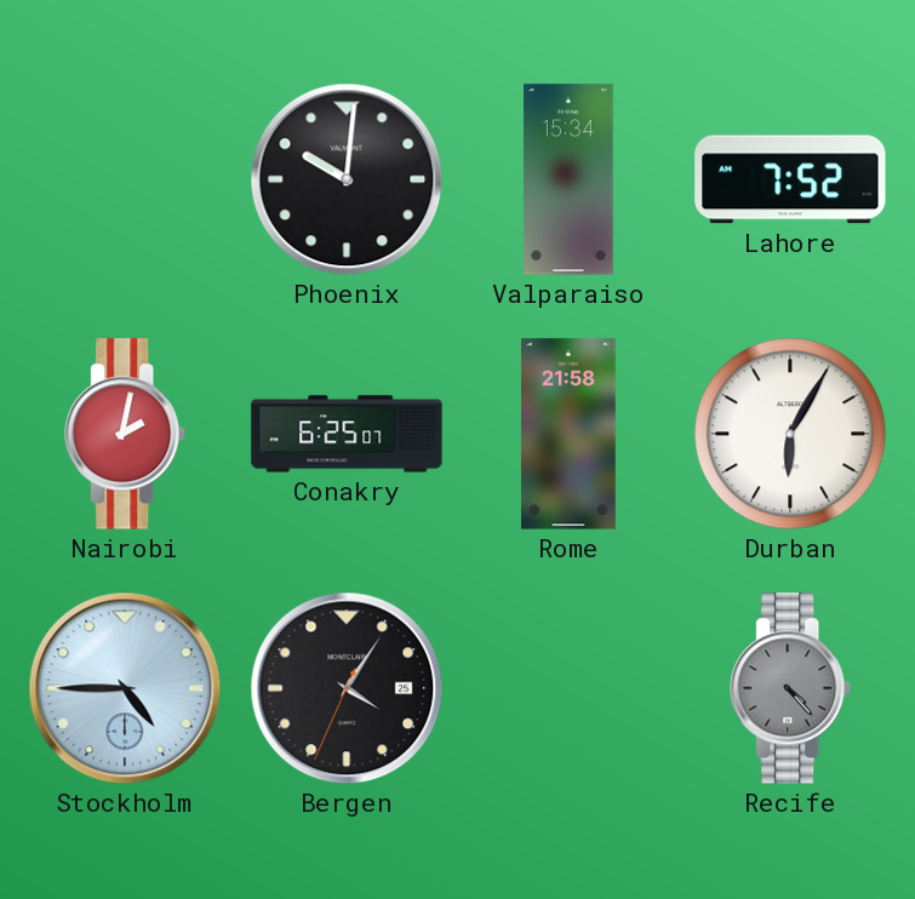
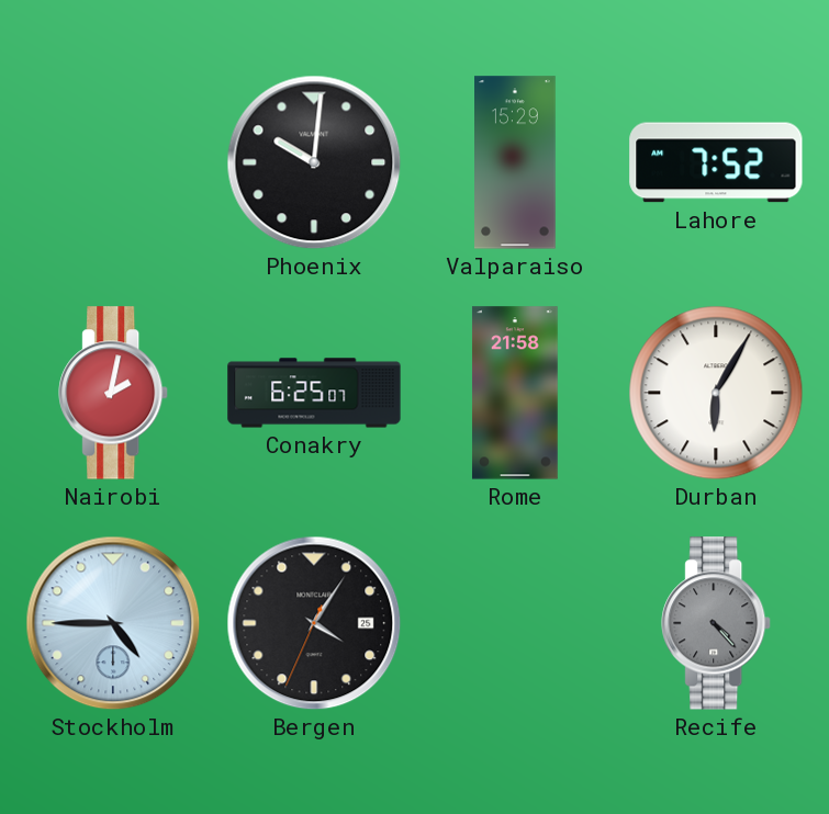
Valparaiso: 15:34 -> 15:29
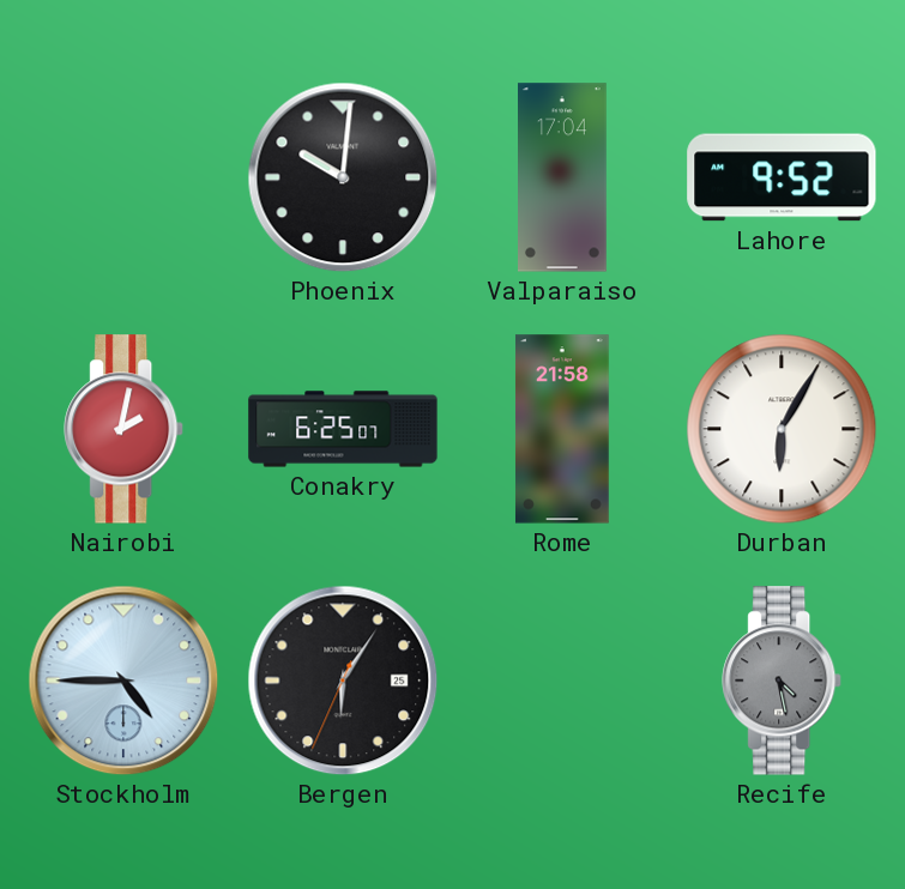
Valparaiso: 15:29 -> 17:04
Lahore: 7:52 -> 9:52
Bergen: 4:05 -> 6:05
Recife: 4:23 -> 4:28
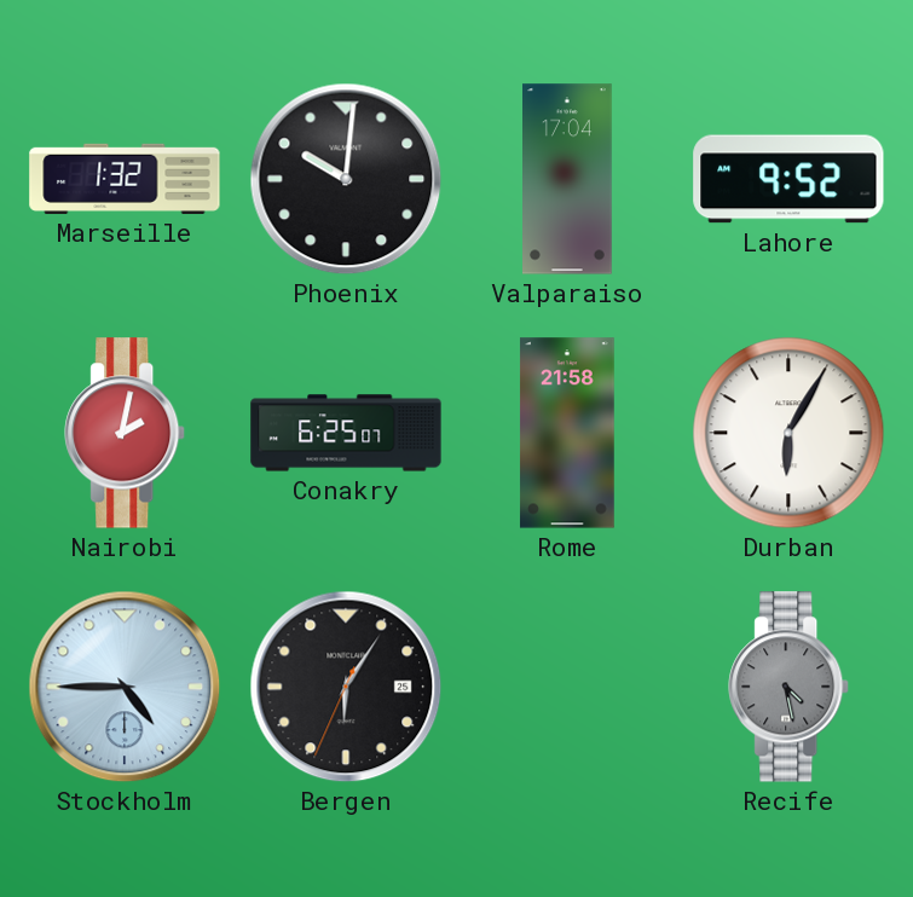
Marseille: none -> 1:32
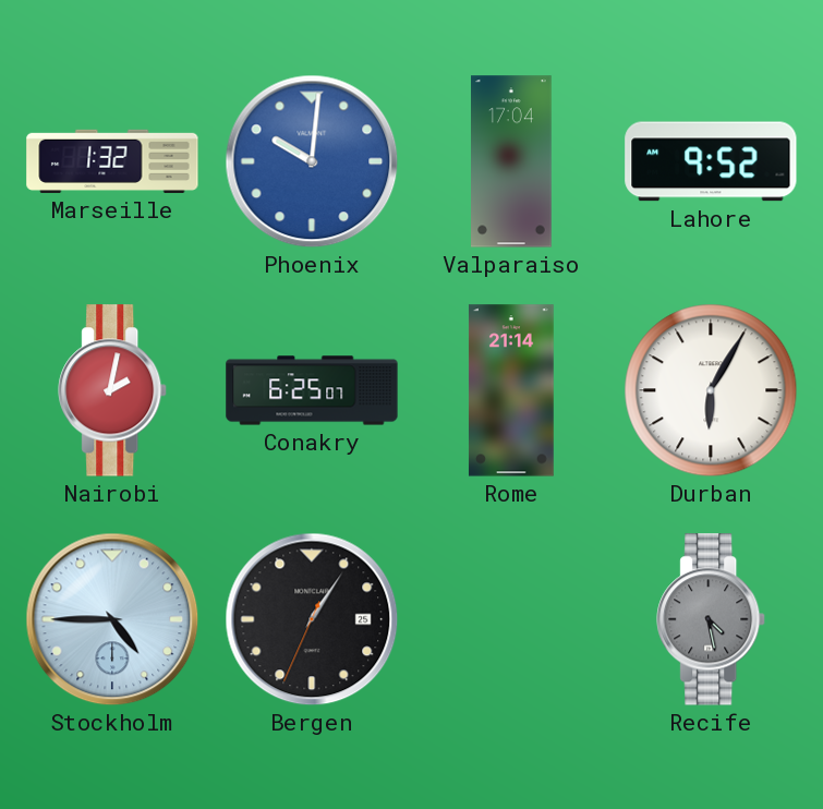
Phoenix dial: black -> blue
Rome: 21:58 -> 21:14
Bergen: 6:05 -> 1:05
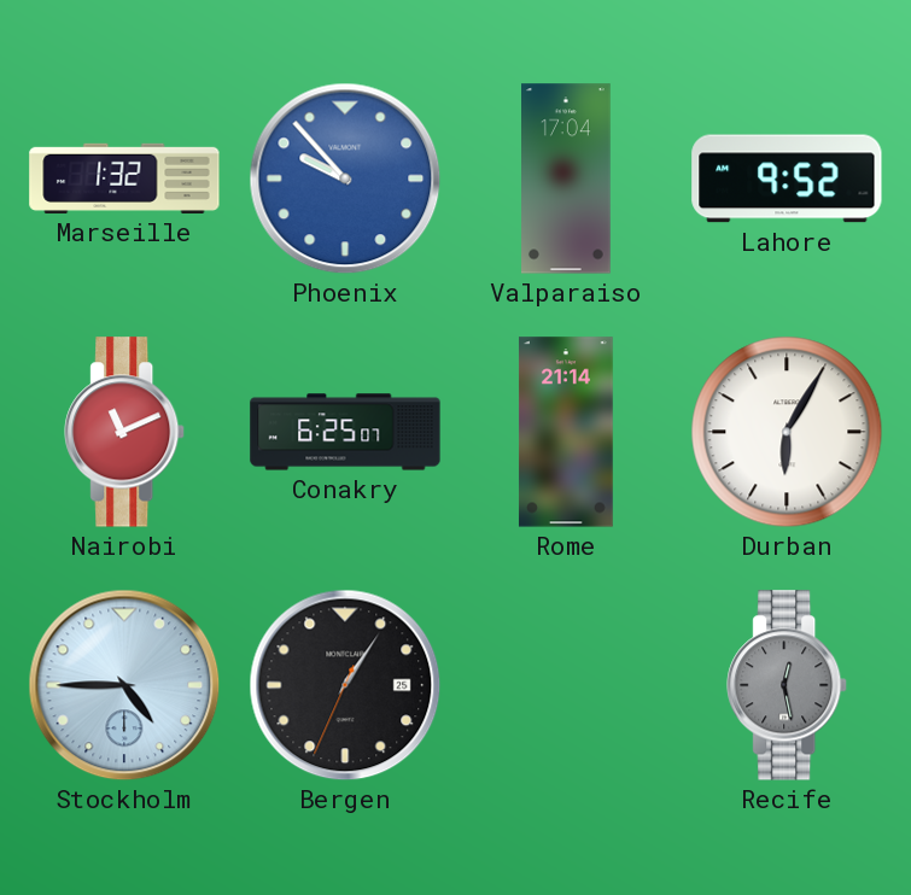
Phoenix: 10:01 -> 9:53
Nairobi: 2:02 -> 11:11
Recife: 4:28 -> 12:28
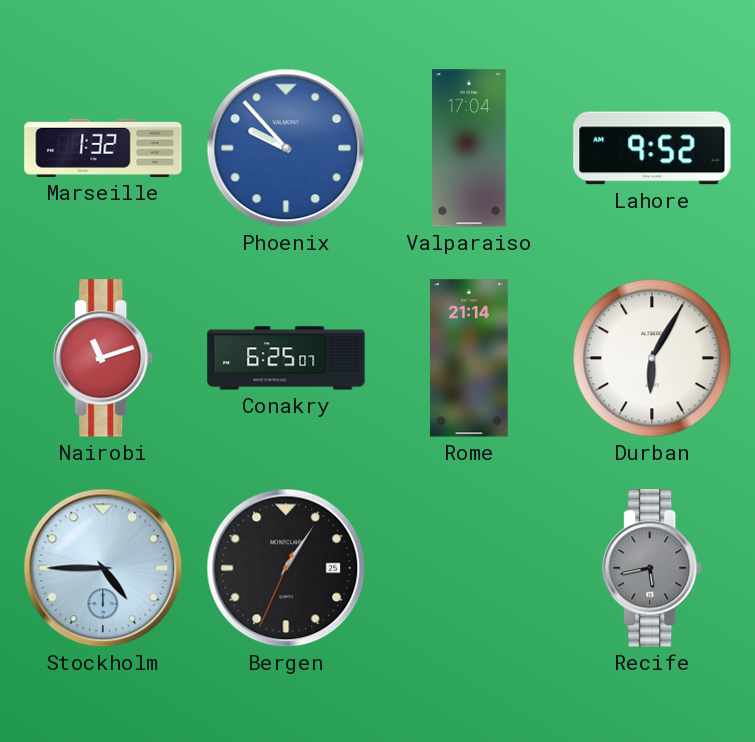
Nairobi: 11:11 -> 11:12
Recife: 12:28 -> 5:43
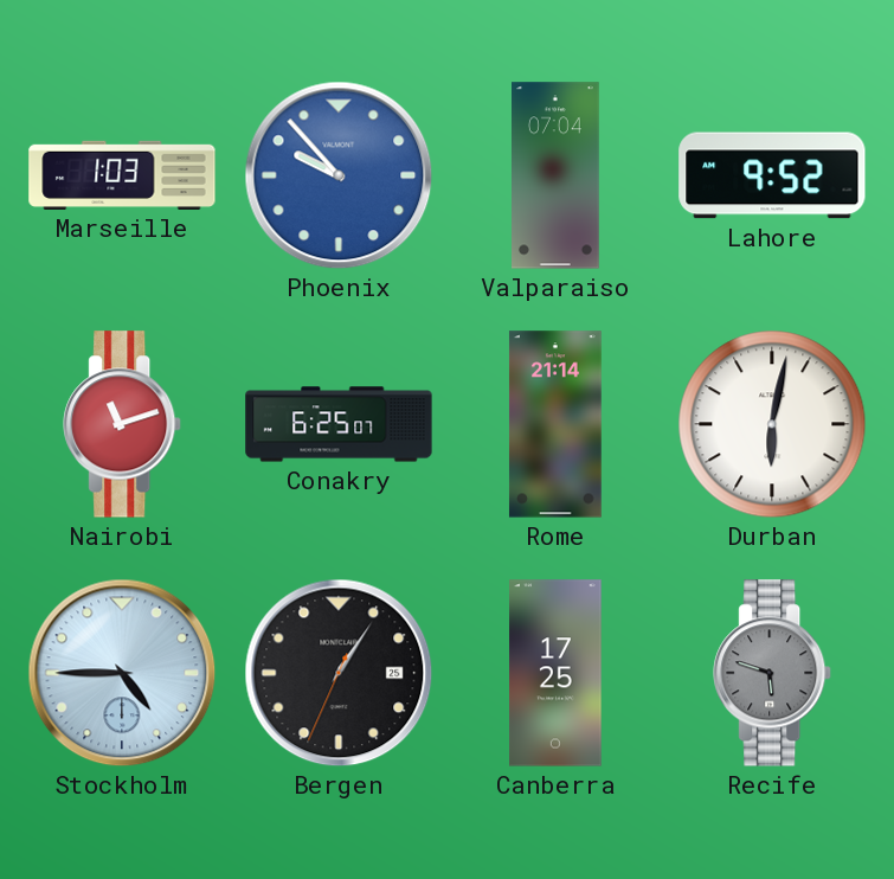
Marseille: 1:32 -> 1:03
Valparaiso: 17:04 -> 07:04
Durban: 6:05 -> 6:02
Canberra: none -> 17:25
Recife: 5:43 -> 5:48
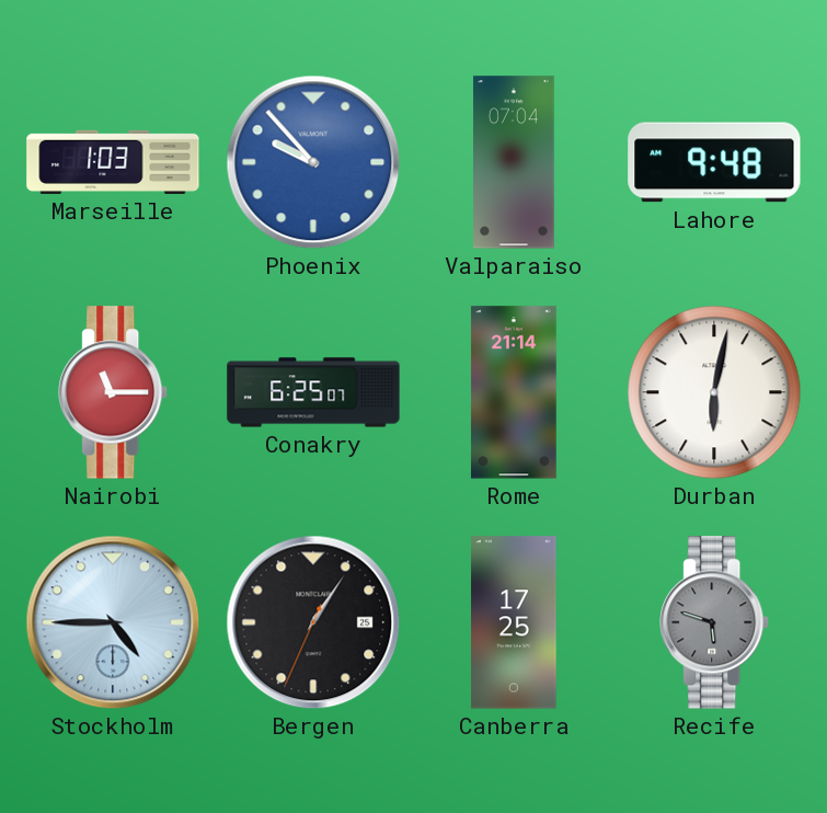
Lahore: 9:52 -> 9:48
Nairobi: 11:12 -> 11:15
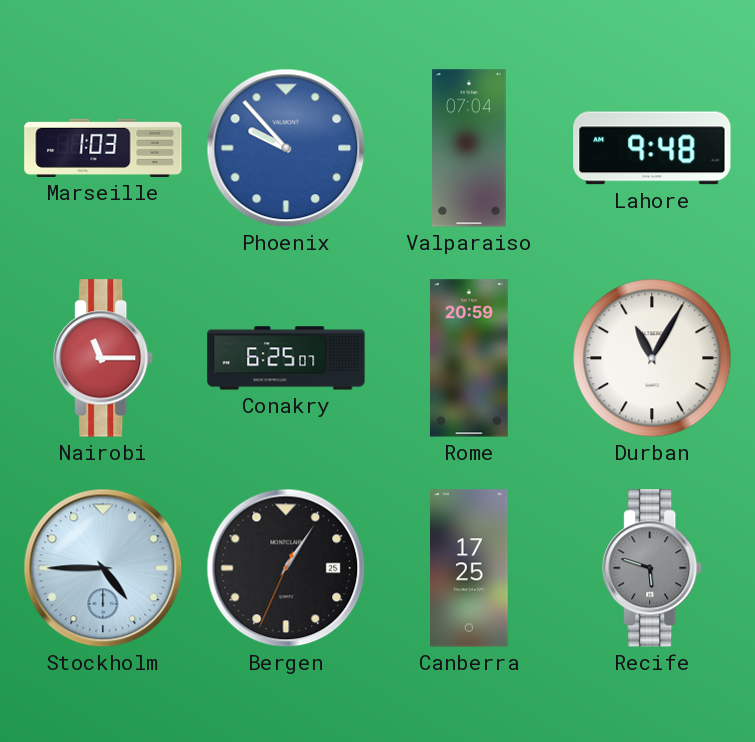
Rome: 21:14 -> 20:59
Durban: 6:02 -> 11:05
